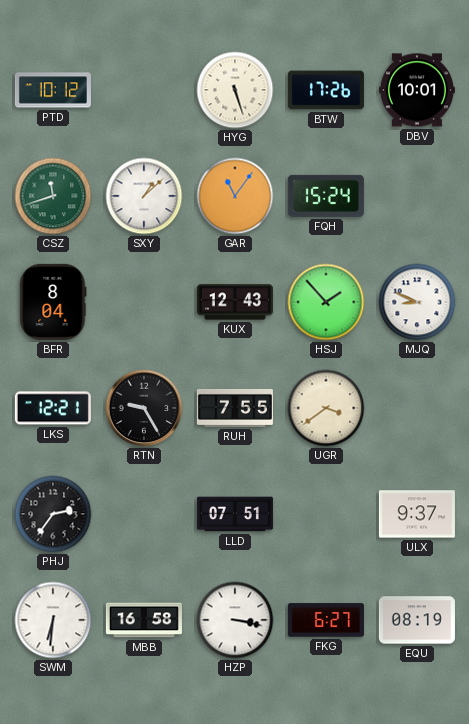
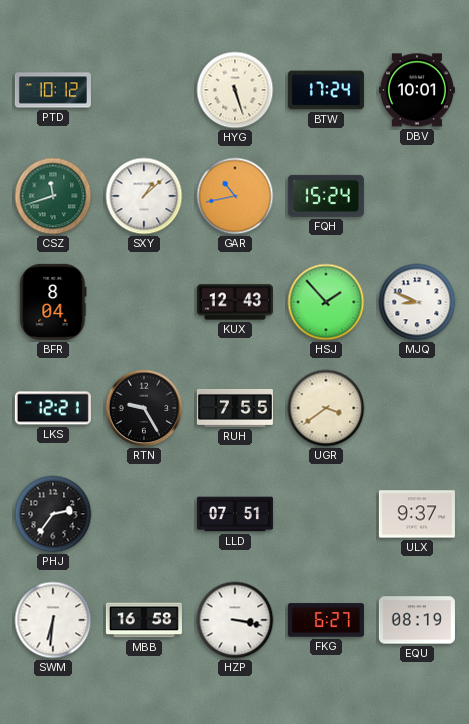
BTW: 17:26 -> 17:24
GAR: 11:06 -> 10:43
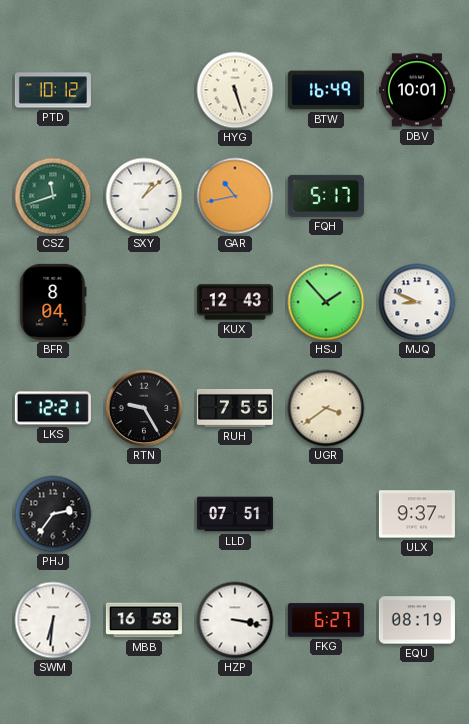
BTW: 17:24 -> 16:49
FQH: 15:24 -> 5:17
